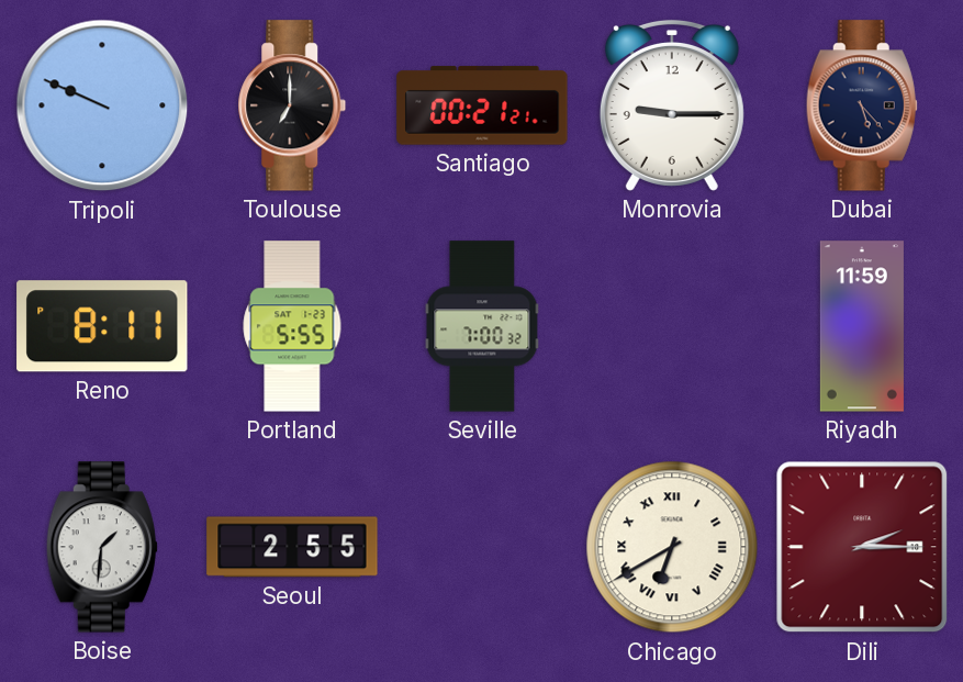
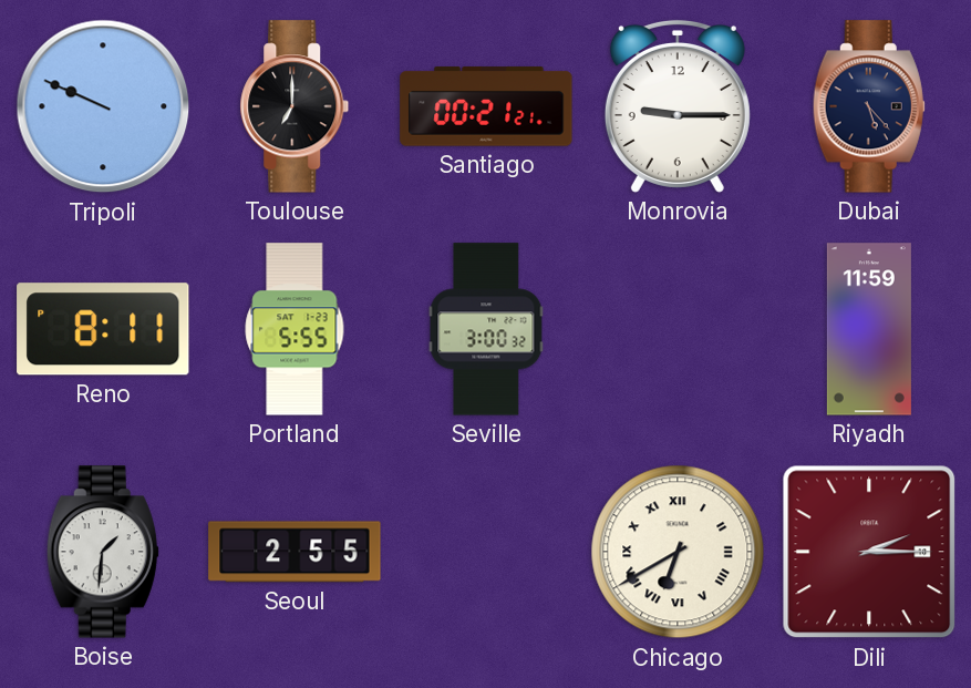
Seville: 7:00 -> 3:00
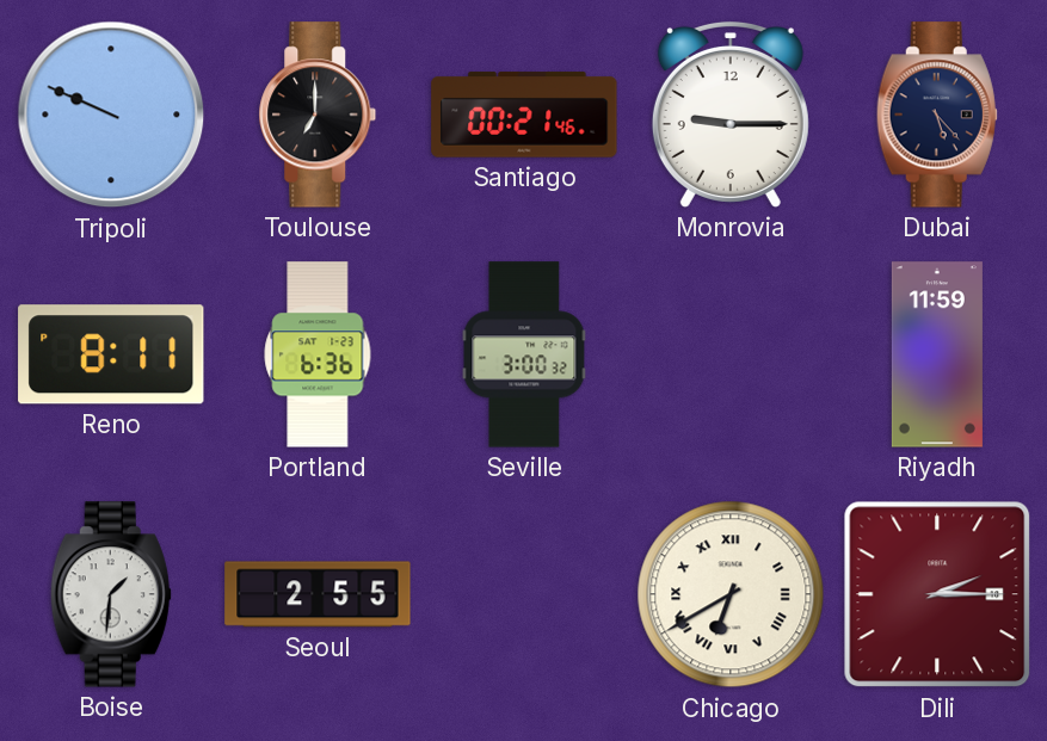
Santiago: 00:21:21 -> 00:21:46
Portland: 5:55 -> 6:36
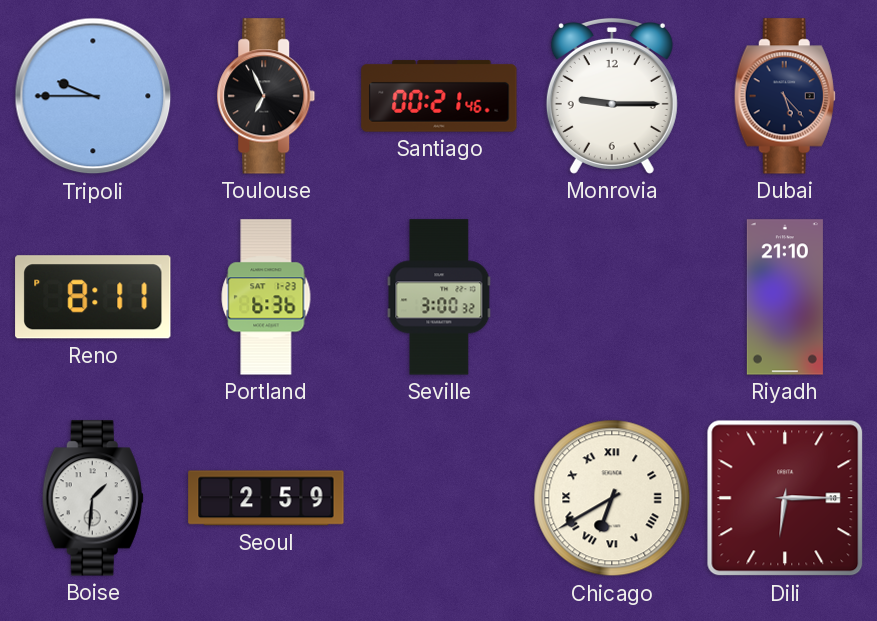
Tripoli: 9:49 -> 9:45
Toulouse: 7:00 -> 6:56
Riyadh: 11:59 -> 21:10
Seoul: 2:55 -> 2:59
Dili: 2:15 -> 6:15
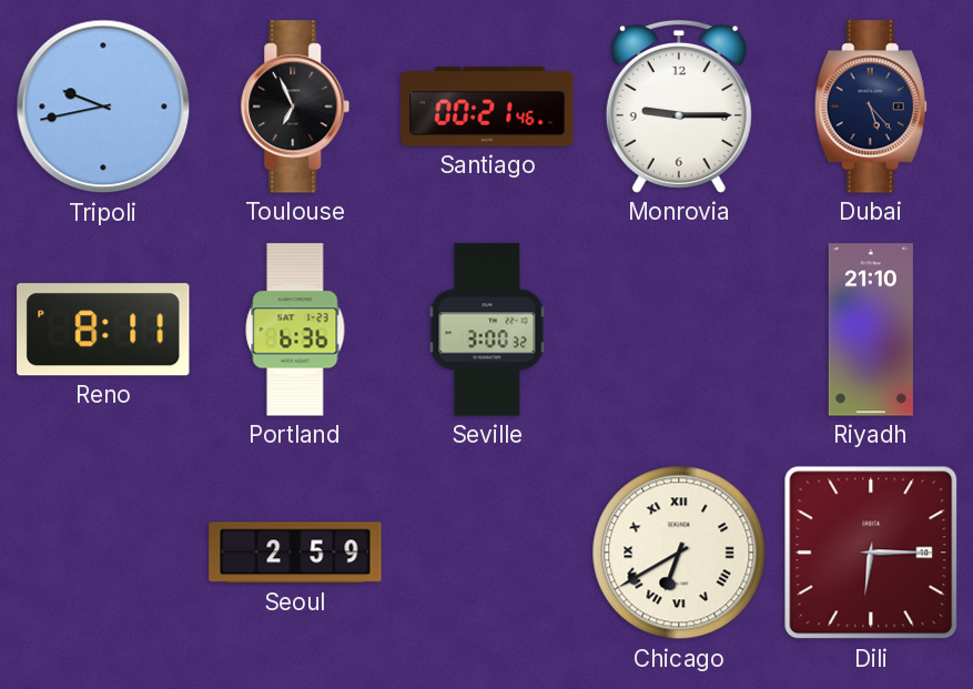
Tripoli: 9:45 -> 9:43
Boise: 1:31 -> none
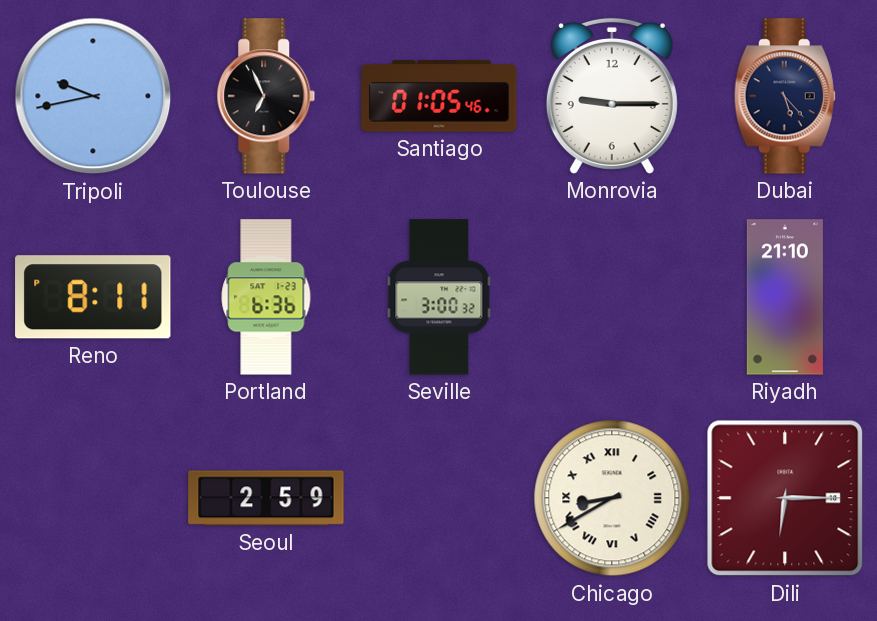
Santiago: 00:21 -> 01:05
Chicago: 6:40 -> 8:40
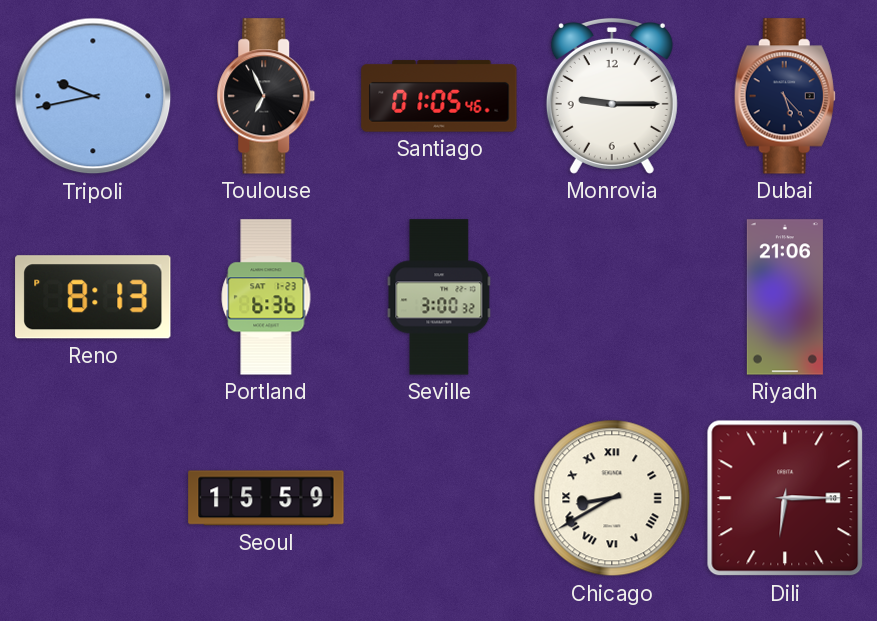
Reno: 8:11 -> 8:13
Riyadh: 21:10 -> 21:06
Seoul: 2:59 -> 15:59
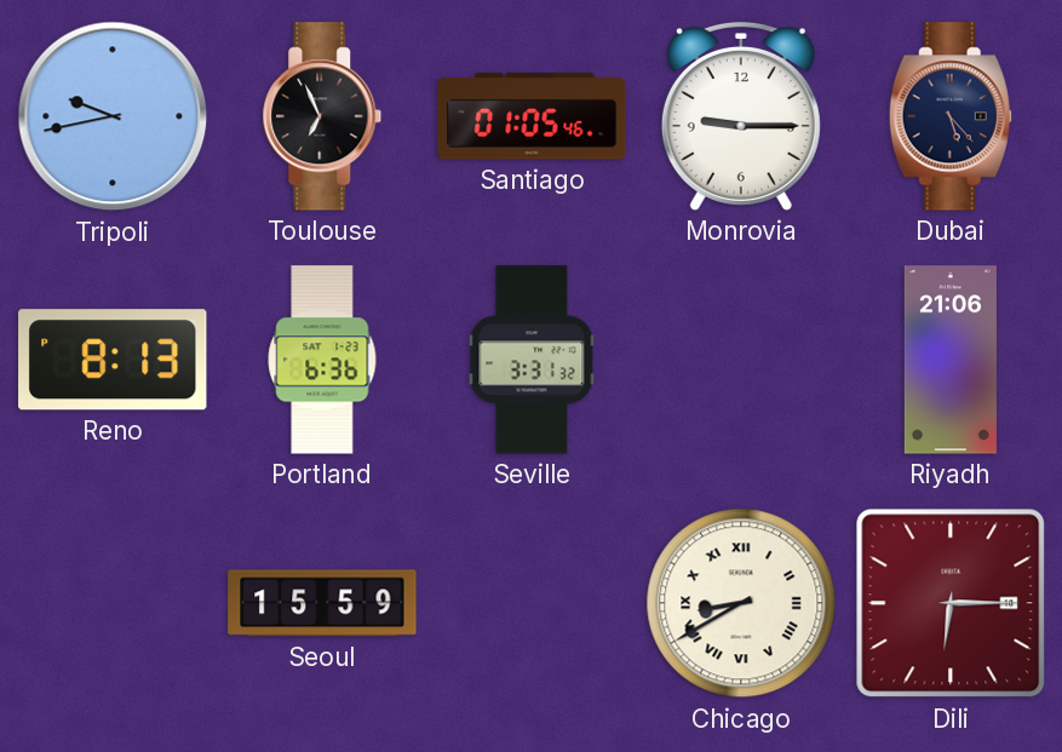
Seville: 3:00 -> 3:31
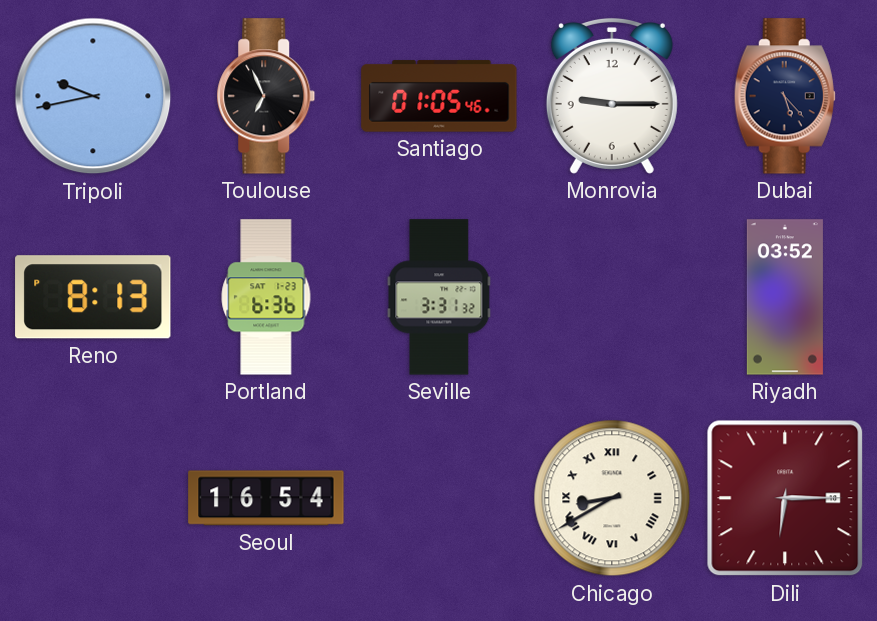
Riyadh: 21:06 -> 03:52
Seoul: 15:59 -> 16:54
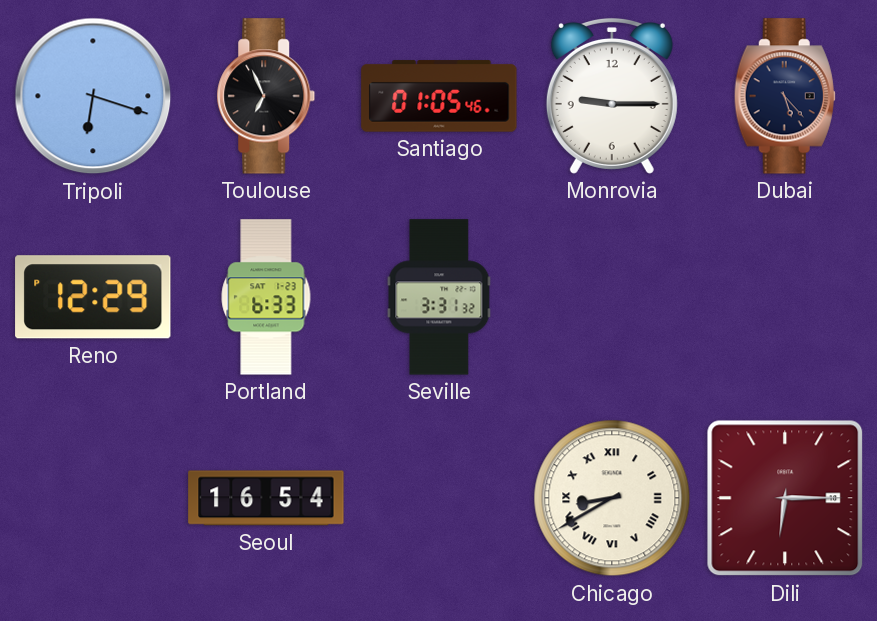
Tripoli: 9:43 -> 6:18
Reno: 8:13 -> 12:29
Portland: 6:36 -> 6:33
Riyadh: 03:52 -> none
